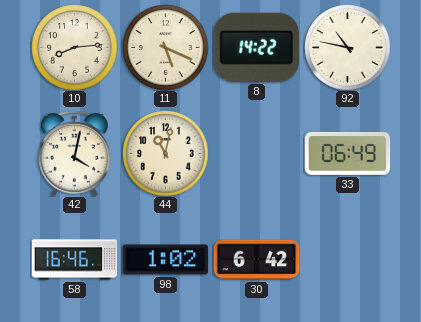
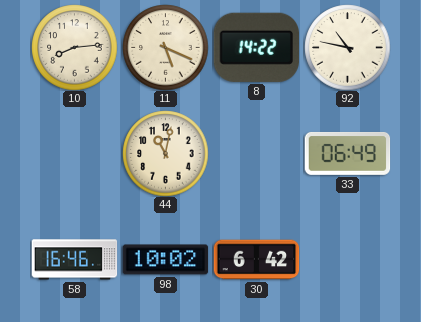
42: 4:02 -> none
98: 1:02 -> 10:02
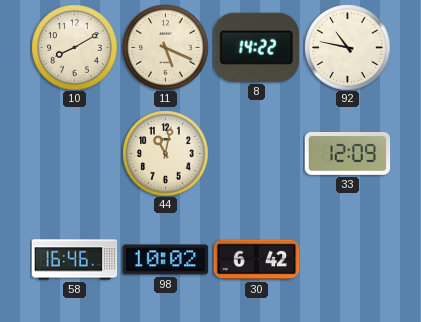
10: 8:14 -> 8:10
33: 06:49 -> 12:09
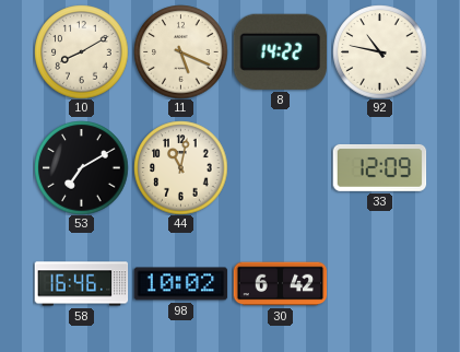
53: none -> 7:10
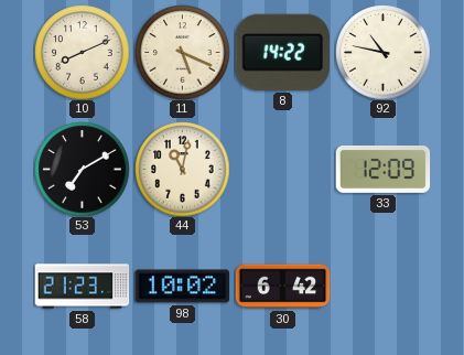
10: 8:10 -> 8:11
58: 16:46 -> 21:23
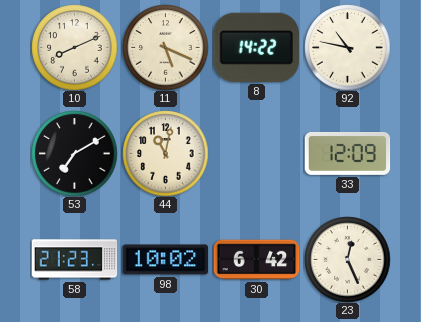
23: none -> 12:26
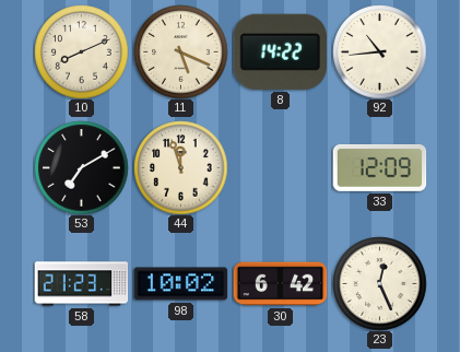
92: 10:47 -> 10:44
44: 11:02 -> 11:57
